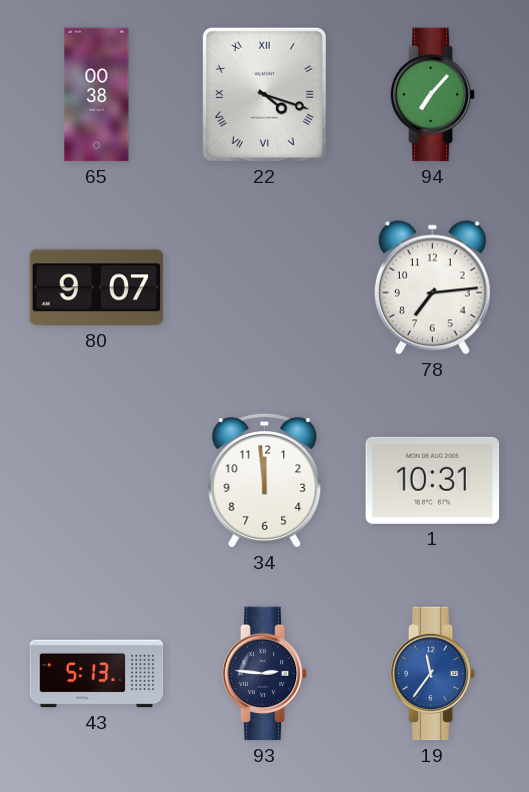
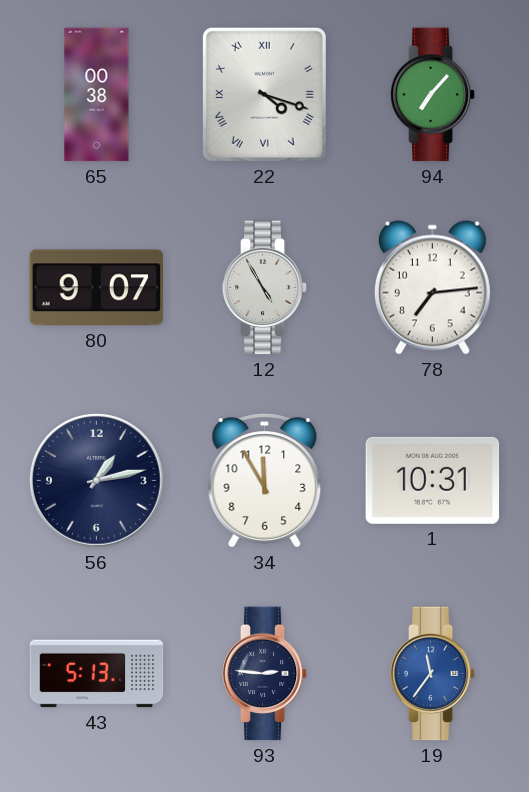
12: none -> 4:55
56: none -> 1:13
34: 11:59 -> 11:55
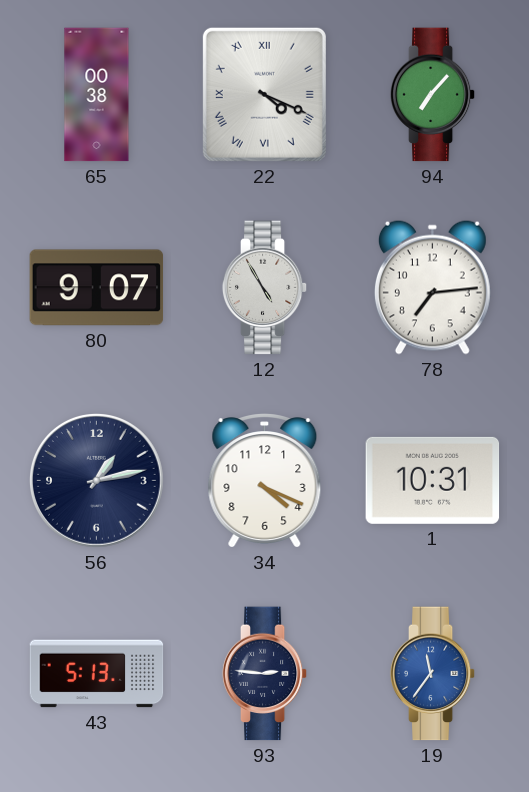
22: 4:18 -> 4:19
34: 11:55 -> 4:19
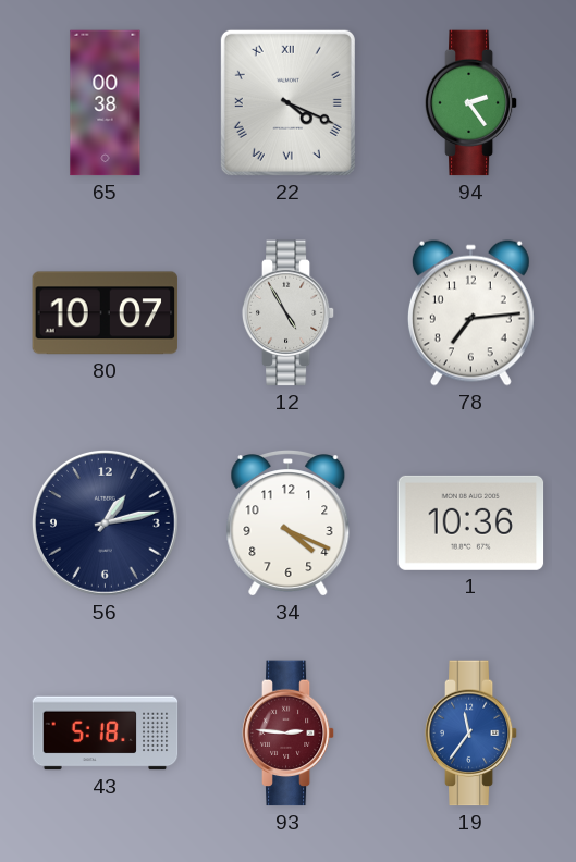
94: 7:07 -> 2:24
80: 9:07 -> 10:07
1: 10:31 -> 10:36
43: 5:13 -> 5:18
93 dial: navy -> burgundy
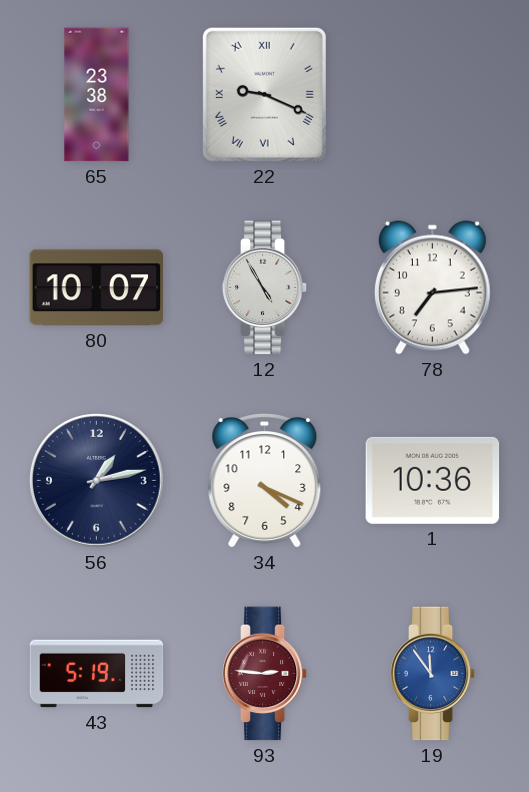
65: 00:38 -> 23:38
22: 4:19 -> 9:19
94: 2:24 -> none
43: 5:18 -> 5:19
19: 11:36 -> 11:54
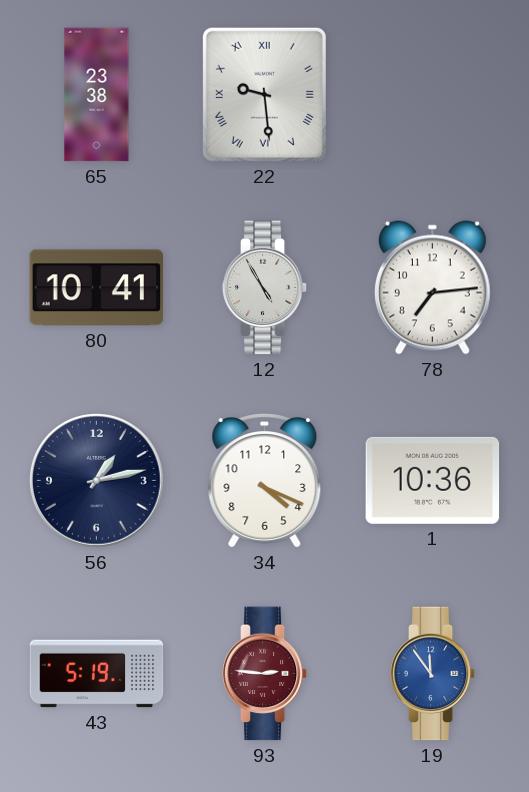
22: 9:19 -> 9:29
80: 10:07 -> 10:41
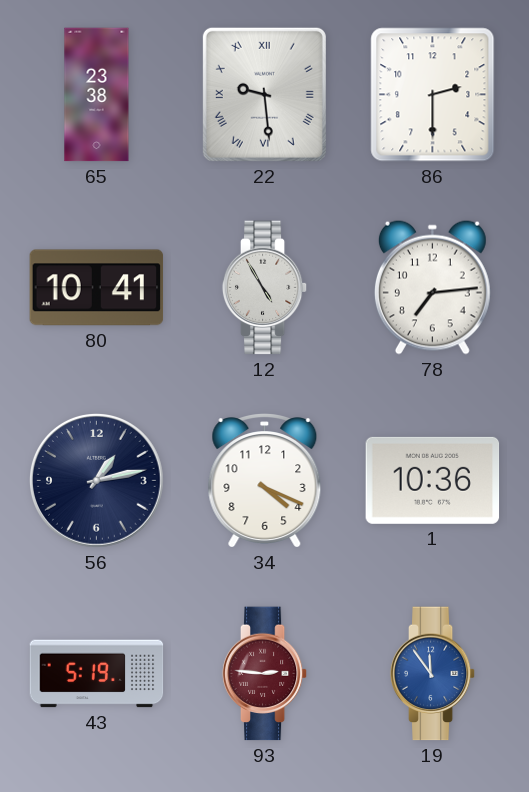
86: none -> 2:30
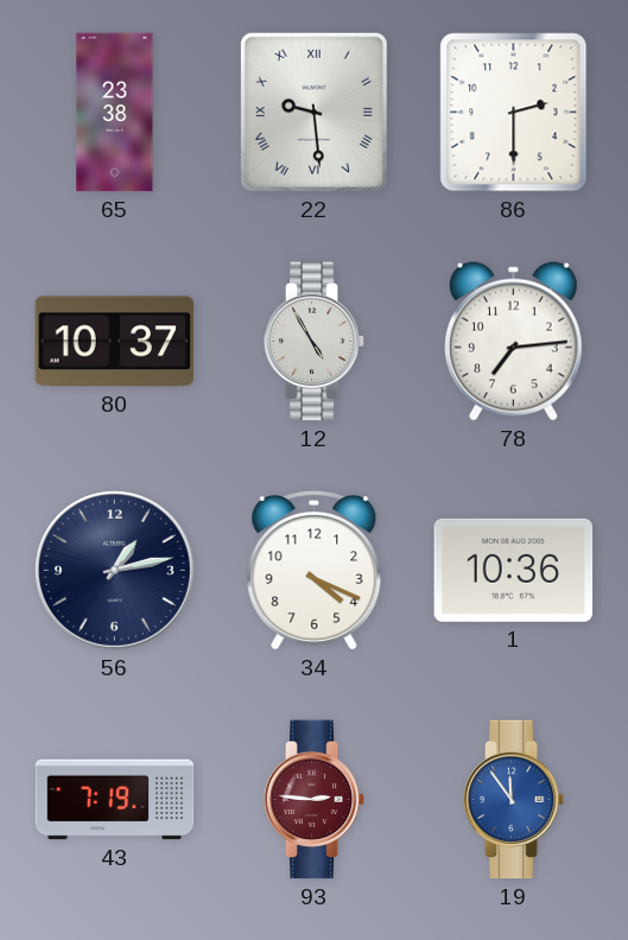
80: 10:41 -> 10:37
43: 5:19 -> 7:19
